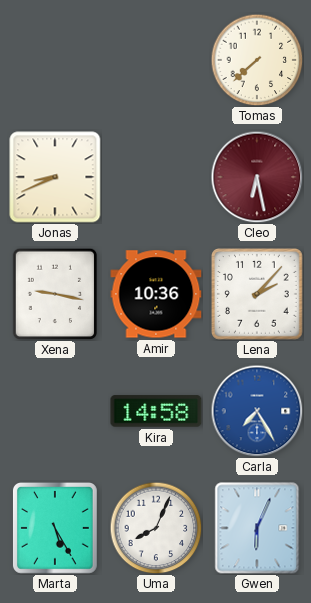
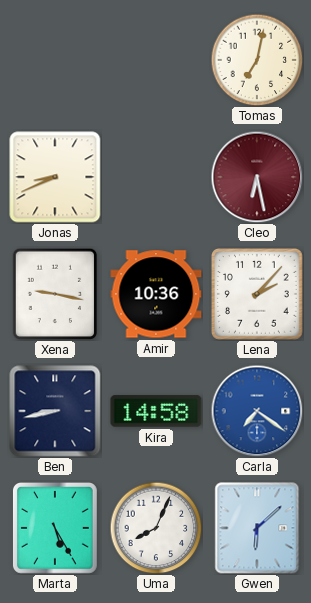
Tomas: 7:38 -> 7:02
Ben: none -> 8:43
Carla: 7:25 -> 7:21
Gwen: 6:04 -> 6:08
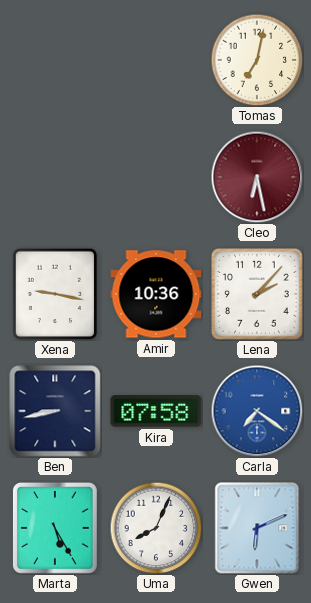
Jonas: 8:41 -> none
Kira: 14:58 -> 07:58
Gwen: 6:08 -> 6:11
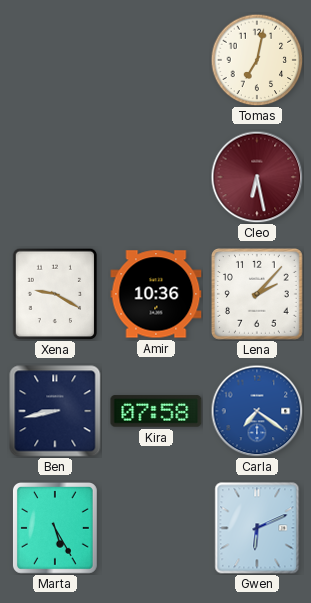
Xena: 9:17 -> 9:20
Uma: 8:04 -> none
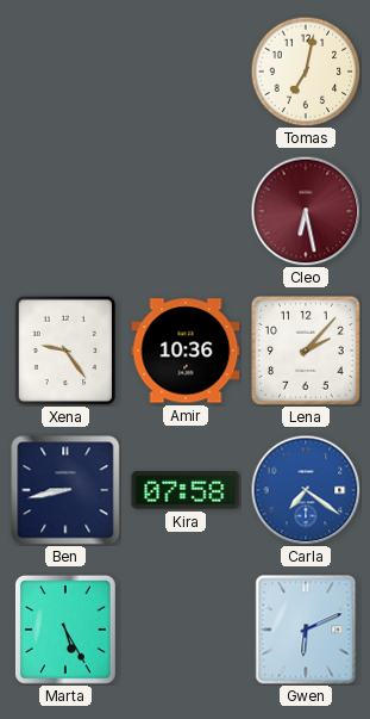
Xena: 9:20 -> 9:24
